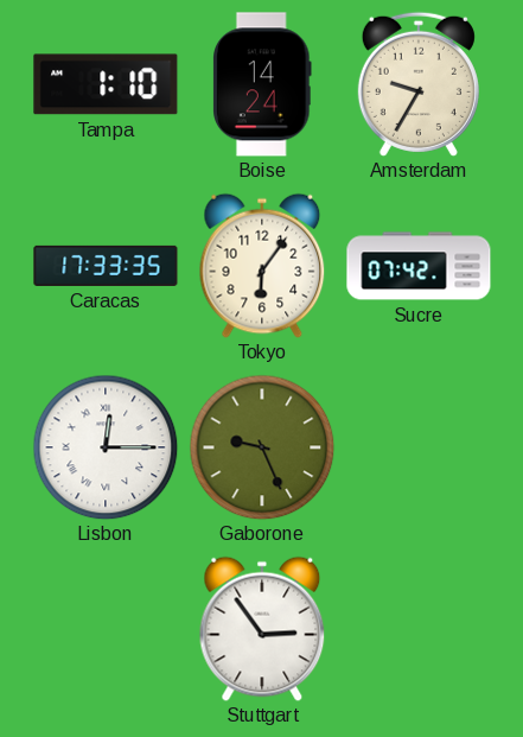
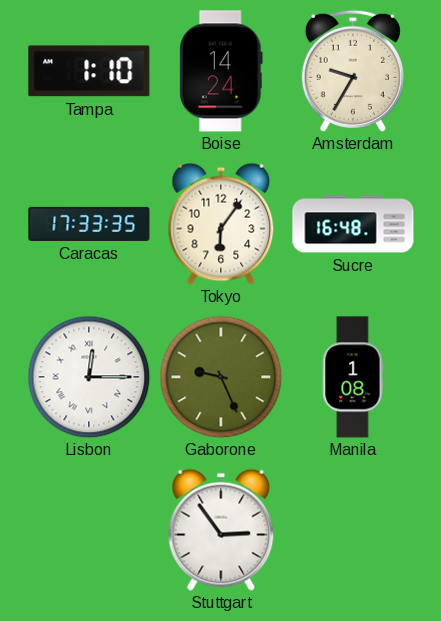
Sucre: 07:42 -> 16:48
Manila: none -> 1:08
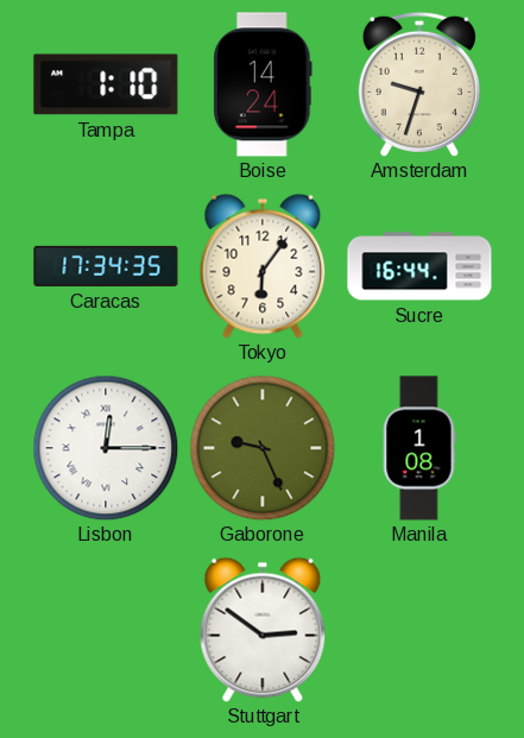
Amsterdam: 9:35 -> 9:33
Caracas: 17:33 -> 17:34
Sucre: 16:48 -> 16:44
Stuttgart: 2:54 -> 2:51
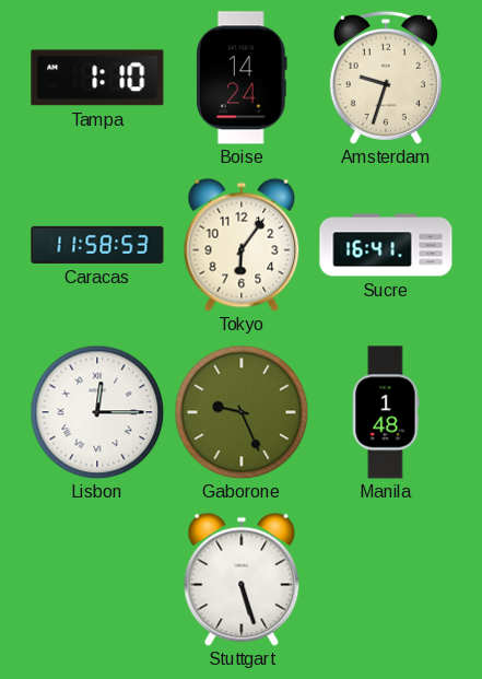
Caracas: 17:34 -> 11:58
Sucre: 16:44 -> 16:41
Manila: 1:08 -> 1:48
Stuttgart: 2:51 -> 5:27
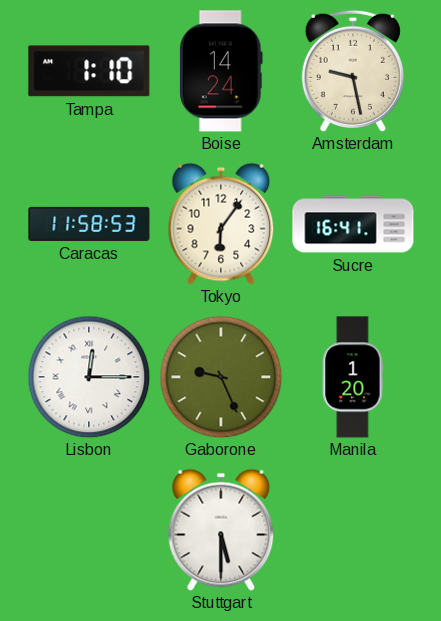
Amsterdam: 9:33 -> 9:28
Manila: 1:48 -> 1:20
Stuttgart: 5:27 -> 5:30
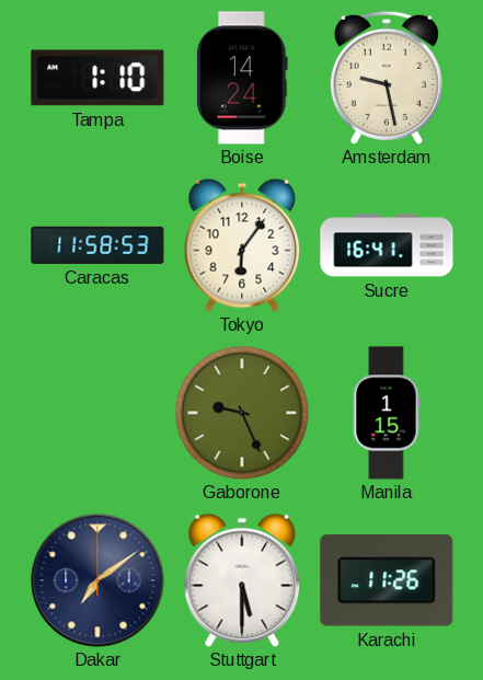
Lisbon: 12:15 -> none
Manila: 1:20 -> 1:15
Dakar: none -> 7:09
Karachi: none -> 11:26
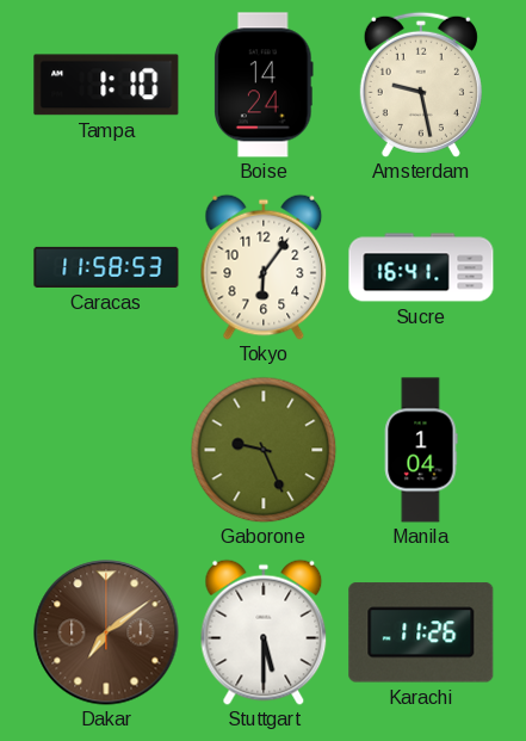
Manila: 1:15 -> 1:04
Dakar dial: navy -> brown
